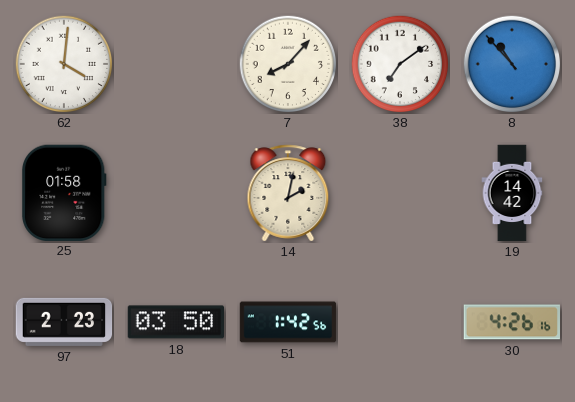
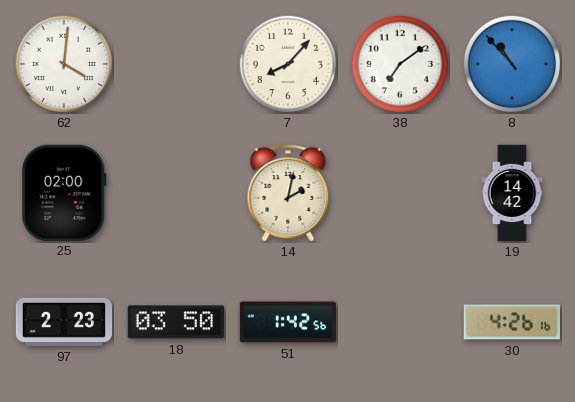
25: 01:58 -> 02:00
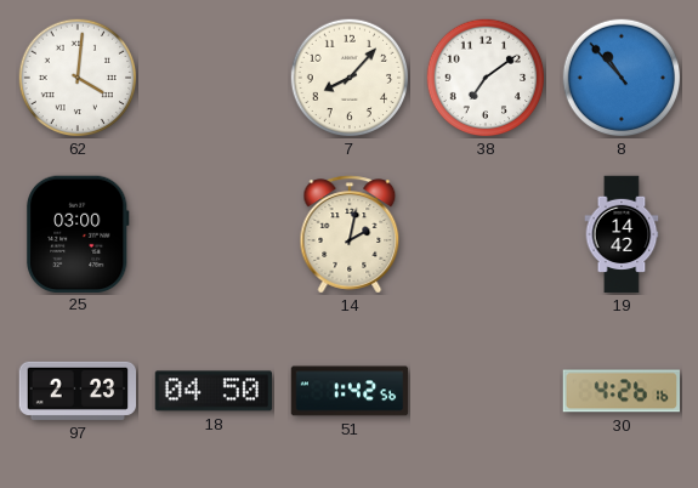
25: 02:00 -> 03:00
18: 03:50 -> 04:50
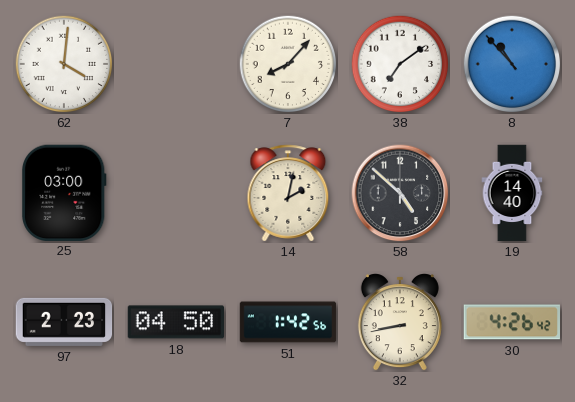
58: none -> 4:52
19: 14:42 -> 14:40
32: none -> 8:43
30: 4:26:16 -> 4:26:42
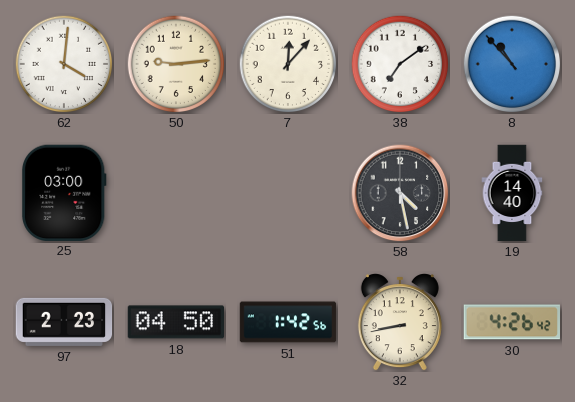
50: none -> 9:14
7: 8:07 -> 12:07
14: 2:02 -> none
58: 4:52 -> 4:28
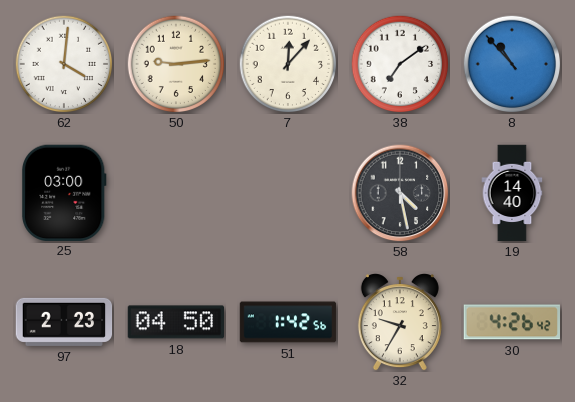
32: 8:43 -> 9:35
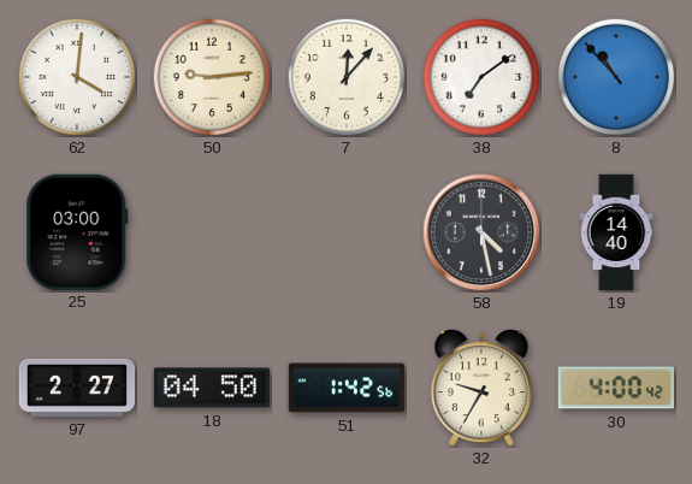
97: 2:23 -> 2:27
30: 4:26 -> 4:00
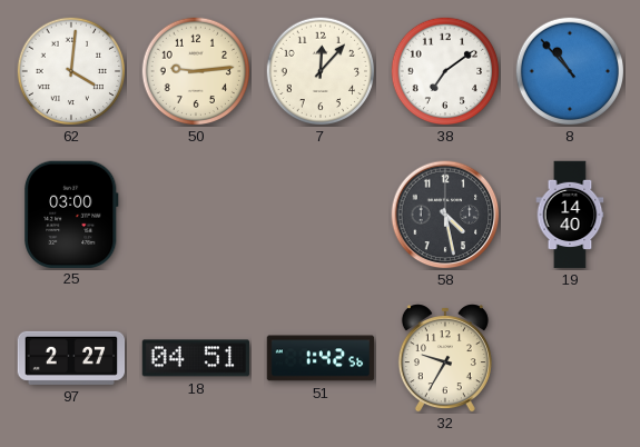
18: 04:50 -> 04:51
30: 4:00 -> none
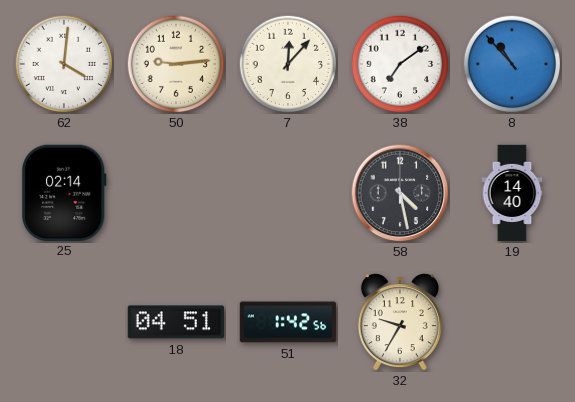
25: 03:00 -> 02:14
97: 2:27 -> none
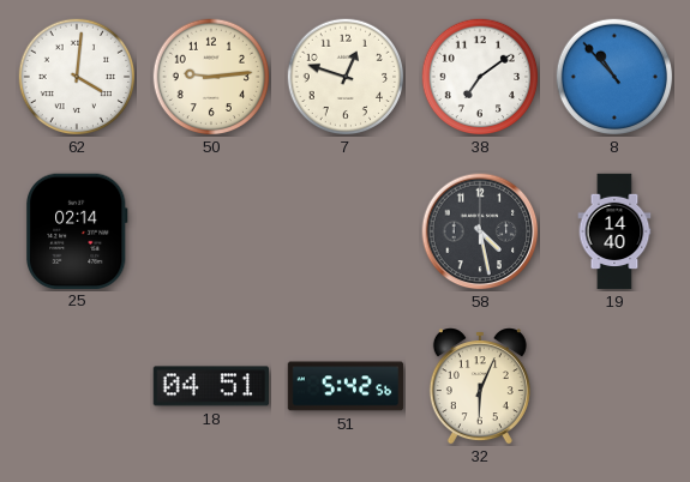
7: 12:07 -> 12:48
51: 1:42 -> 5:42
32: 9:35 -> 6:04
